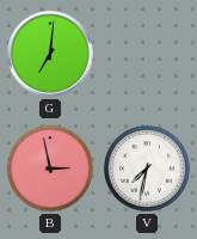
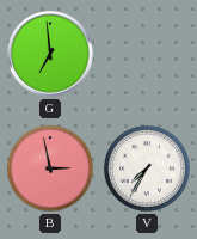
G: 7:01 -> 6:59
V: 7:32 -> 7:35
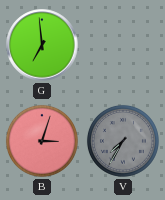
B: 2:58 -> 3:03
V dial: white -> grey
